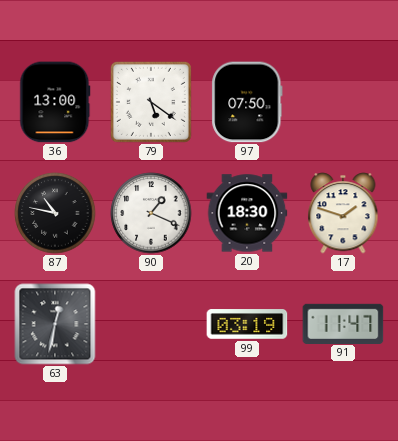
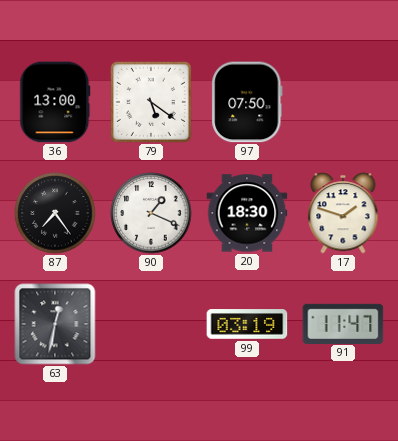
87: 10:47 -> 7:24
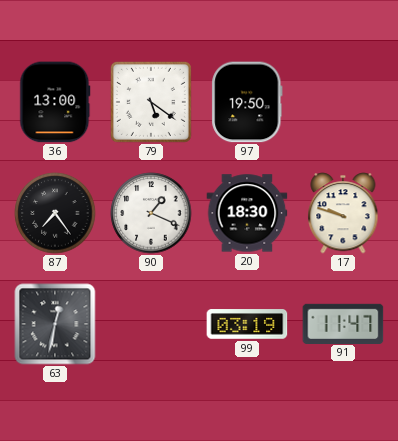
97: 07:50 -> 19:50
17: 1:48 -> 9:48
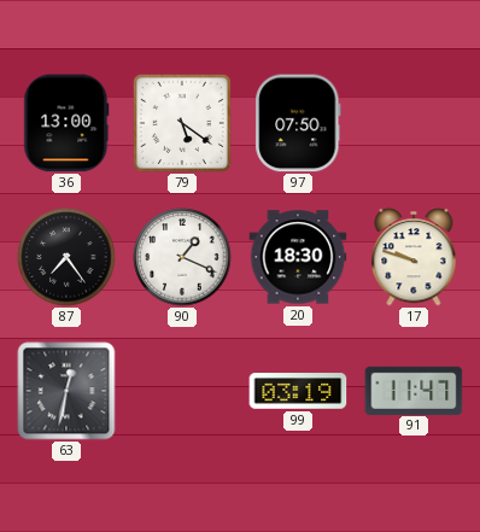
97: 19:50 -> 07:50
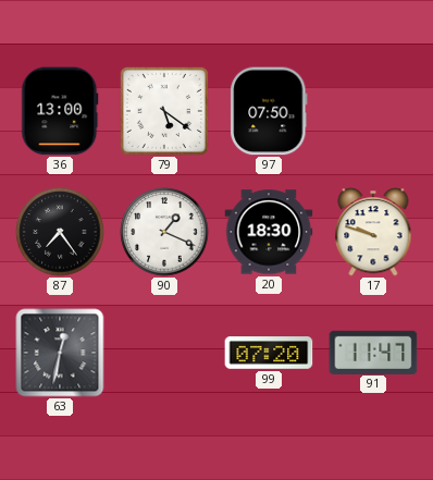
99: 03:19 -> 07:20
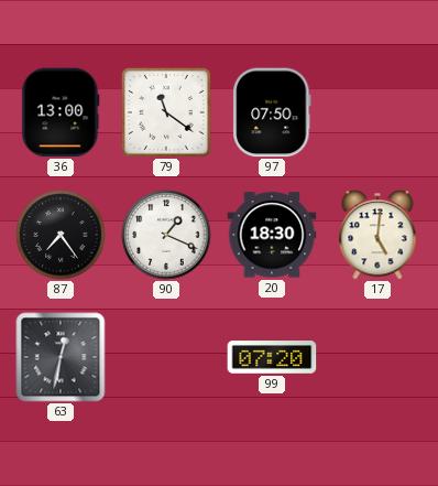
79: 5:21 -> 11:21
17: 9:48 -> 5:01
91: 11:47 -> none
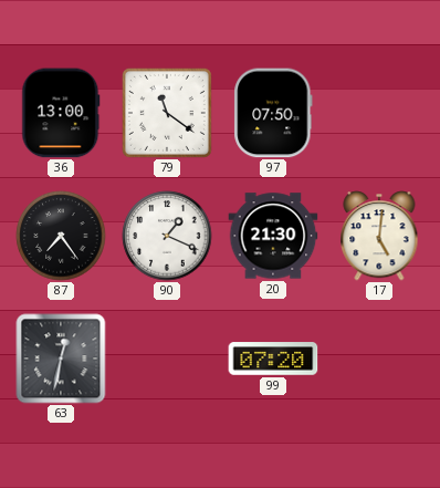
20: 18:30 -> 21:30
